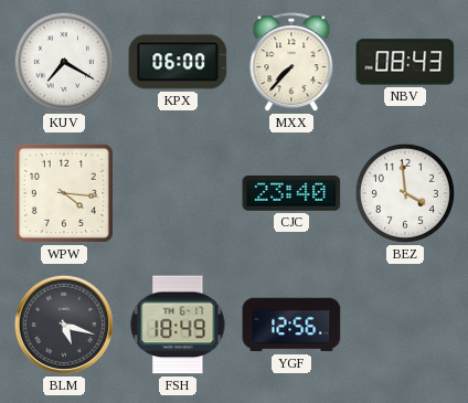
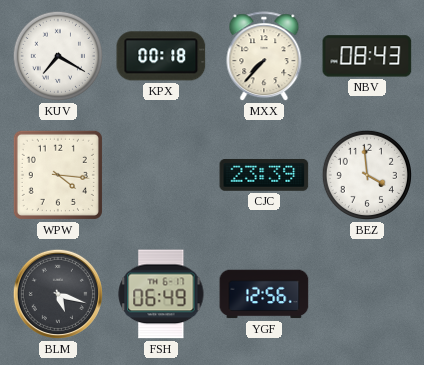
KPX: 06:00 -> 00:18
CJC: 23:40 -> 23:39
FSH: 18:49 -> 06:49
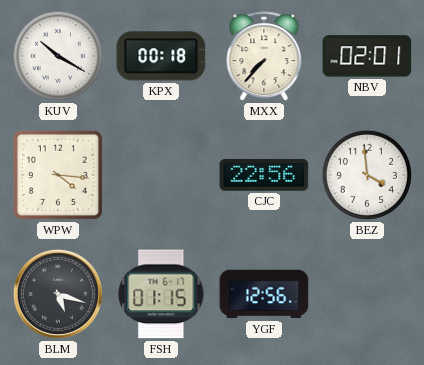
KUV: 7:20 -> 10:20
NBV: 08:43 -> 02:01
CJC: 23:39 -> 22:56
FSH: 06:49 -> 01:15
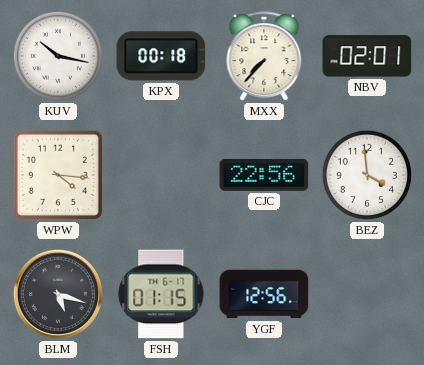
KUV: 10:20 -> 10:17
